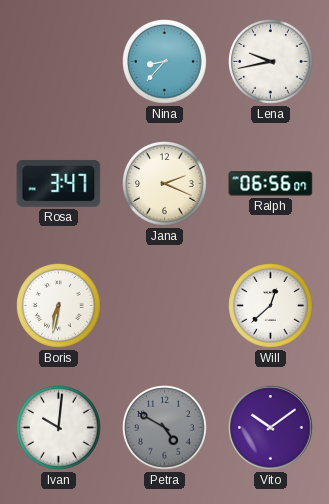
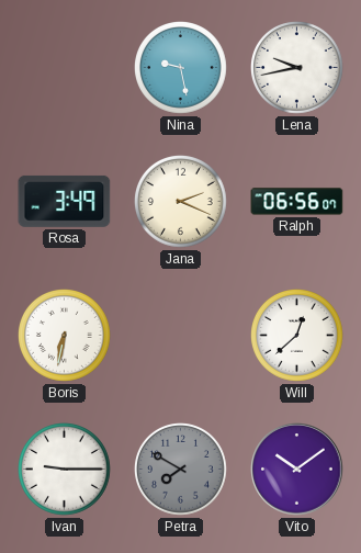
Nina: 8:37 -> 9:28
Rosa: 3:47 -> 3:49
Ivan: 10:01 -> 9:15
Petra: 4:50 -> 7:50
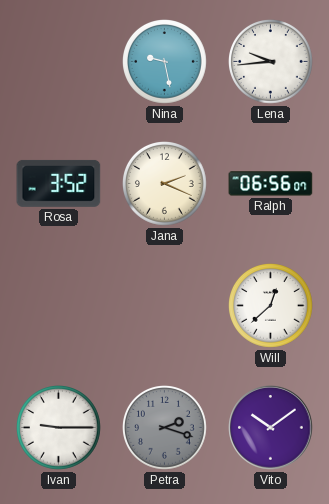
Lena: 9:43 -> 9:44
Rosa: 3:49 -> 3:52
Boris: 6:32 -> none
Petra: 7:50 -> 2:18
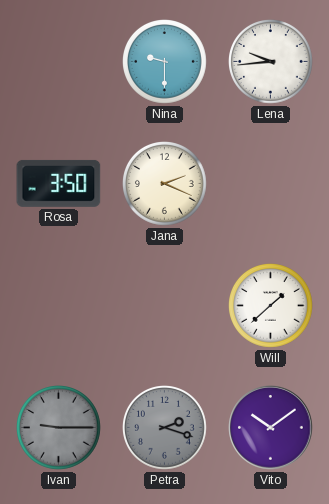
Nina: 9:28 -> 9:30
Rosa: 3:52 -> 3:50
Ralph: 06:56 -> none
Will: 12:38 -> 1:38
Ivan dial: white -> grey
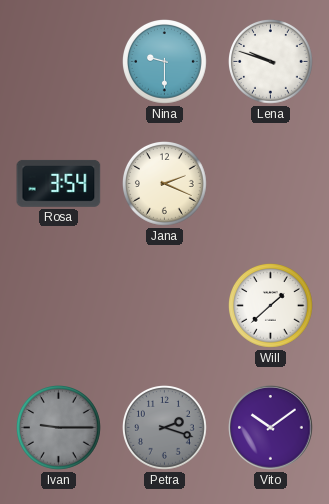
Lena: 9:44 -> 9:48
Rosa: 3:50 -> 3:54
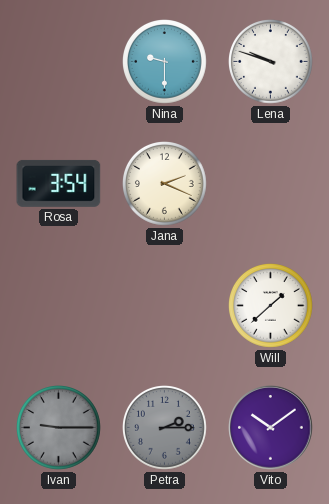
Petra: 2:18 -> 2:15
